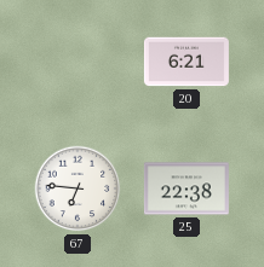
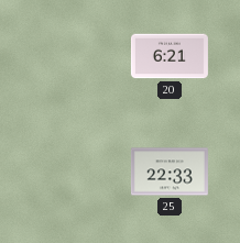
67: 6:46 -> none
25: 22:38 -> 22:33
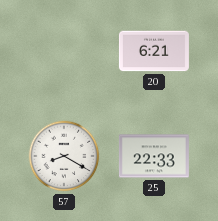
57: none -> 8:20
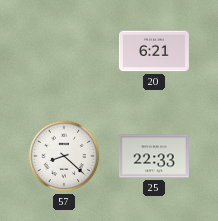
57: 8:20 -> 8:22
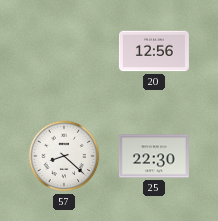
20: 6:21 -> 12:56
25: 22:33 -> 22:30
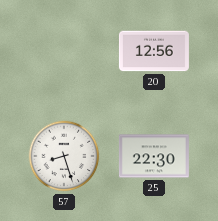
57: 8:22 -> 8:27
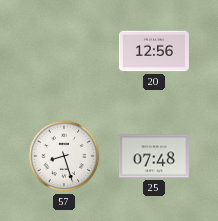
25: 22:30 -> 07:48
